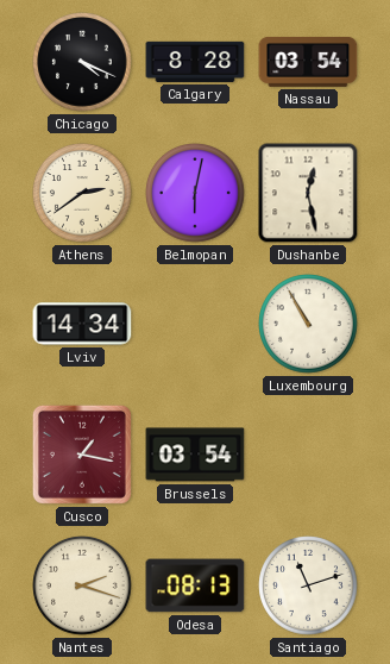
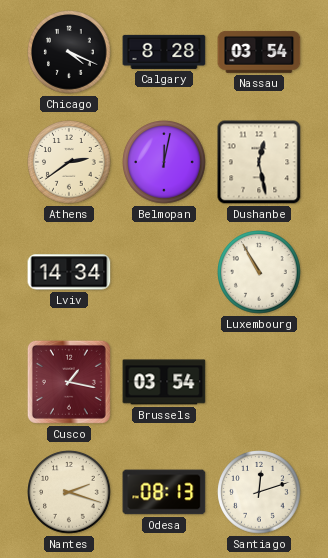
Belmopan: 6:02 -> 12:02
Santiago: 11:12 -> 12:12
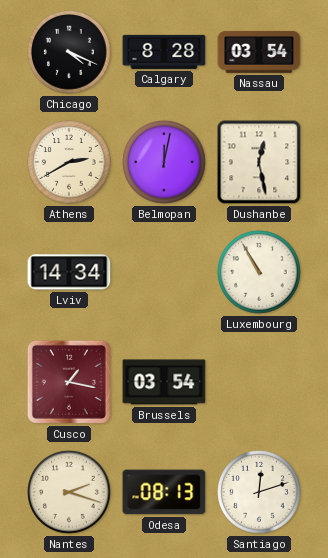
Athens: 2:39 -> 2:40
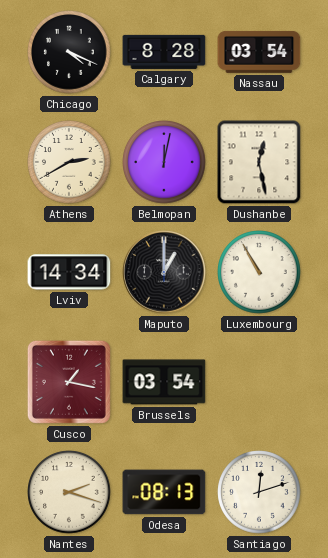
Maputo: none -> 1:00
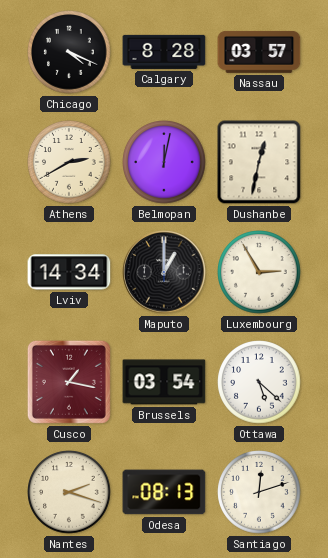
Nassau: 03:54 -> 03:57
Dushanbe: 12:28 -> 12:32
Luxembourg: 10:55 -> 2:55
Ottawa: none -> 5:22
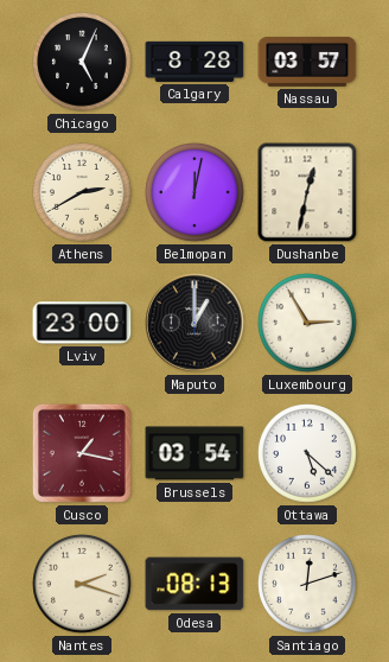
Chicago: 4:19 -> 5:04
Lviv: 14:34 -> 23:00
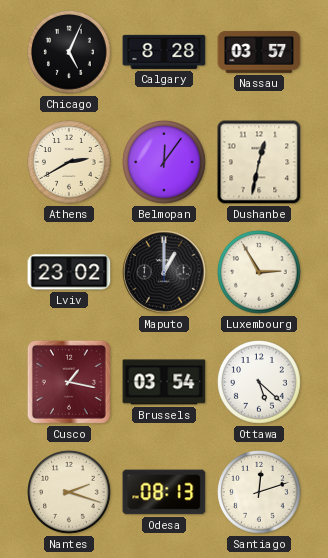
Belmopan: 12:02 -> 12:06
Lviv: 23:00 -> 23:02
